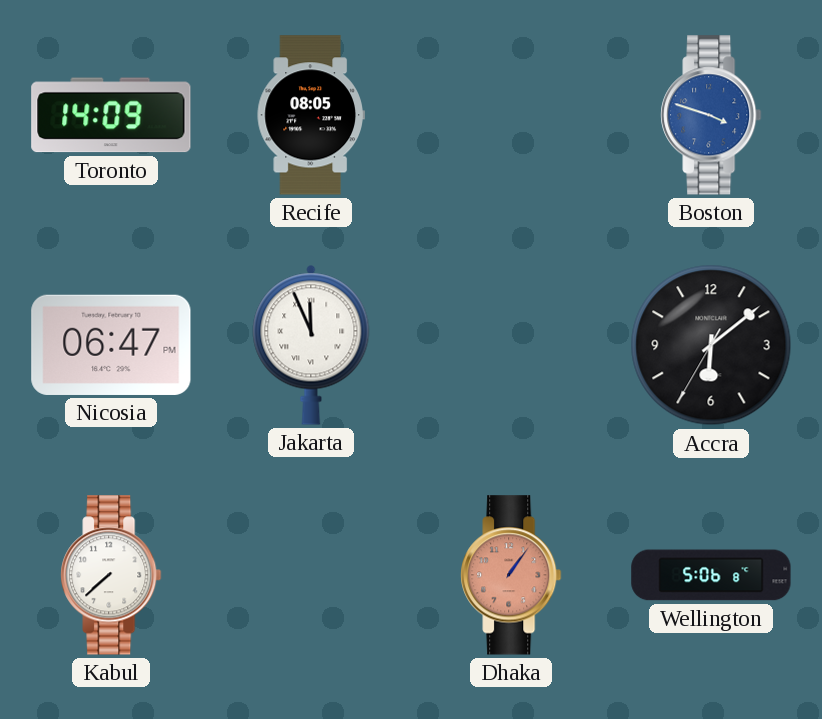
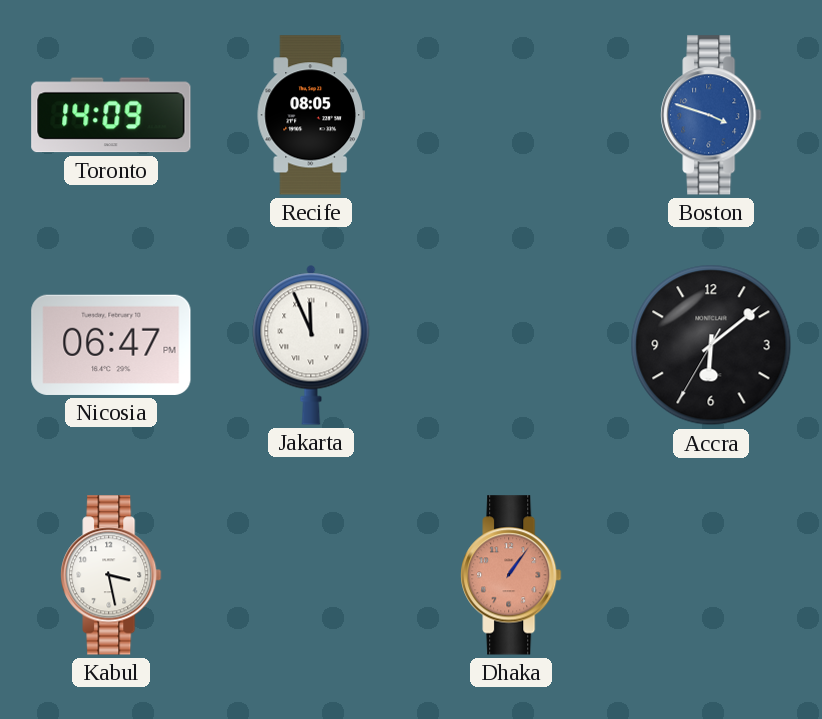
Kabul: 7:38 -> 3:28
Wellington: 5:06 -> none
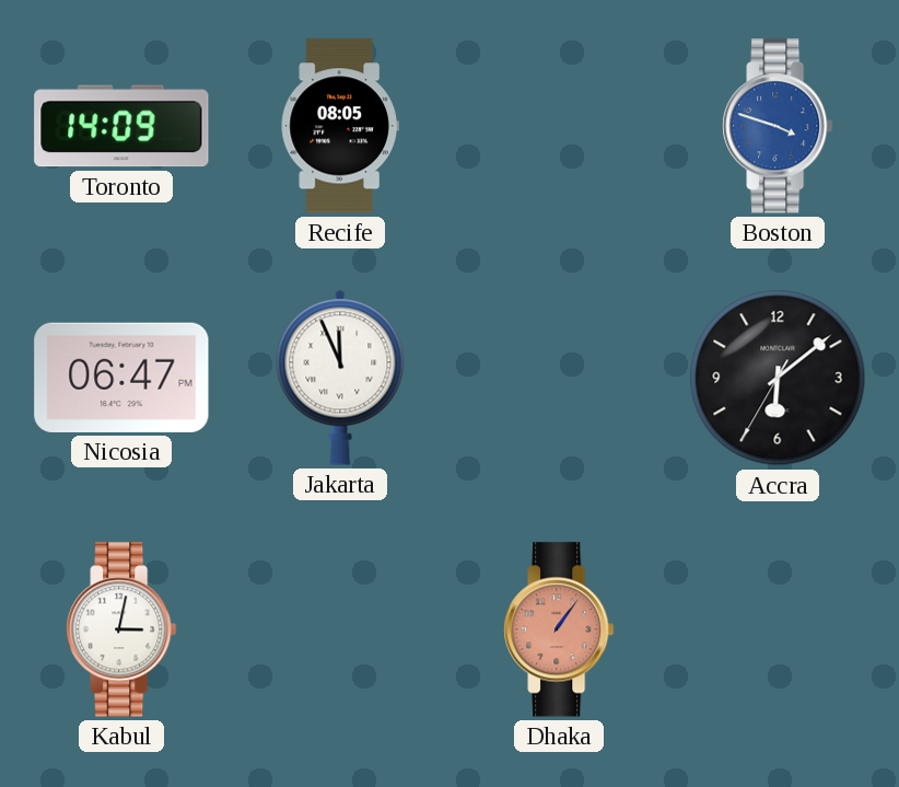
Kabul: 3:28 -> 3:02
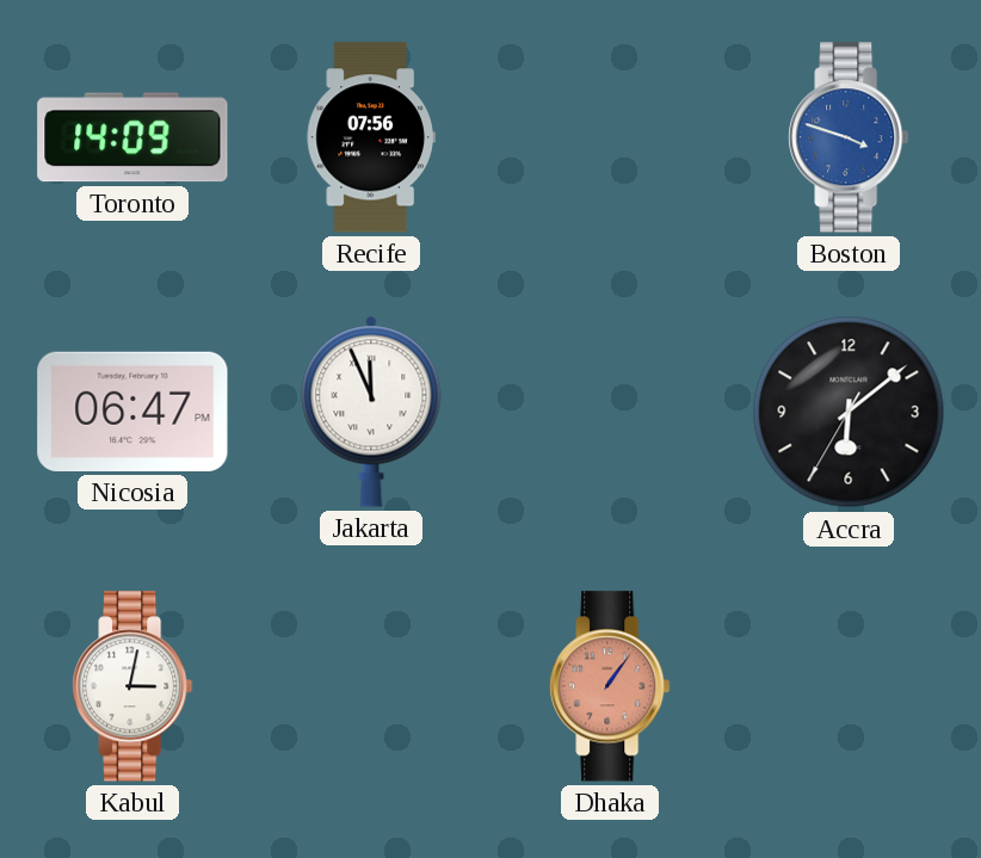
Recife: 08:05 -> 07:56
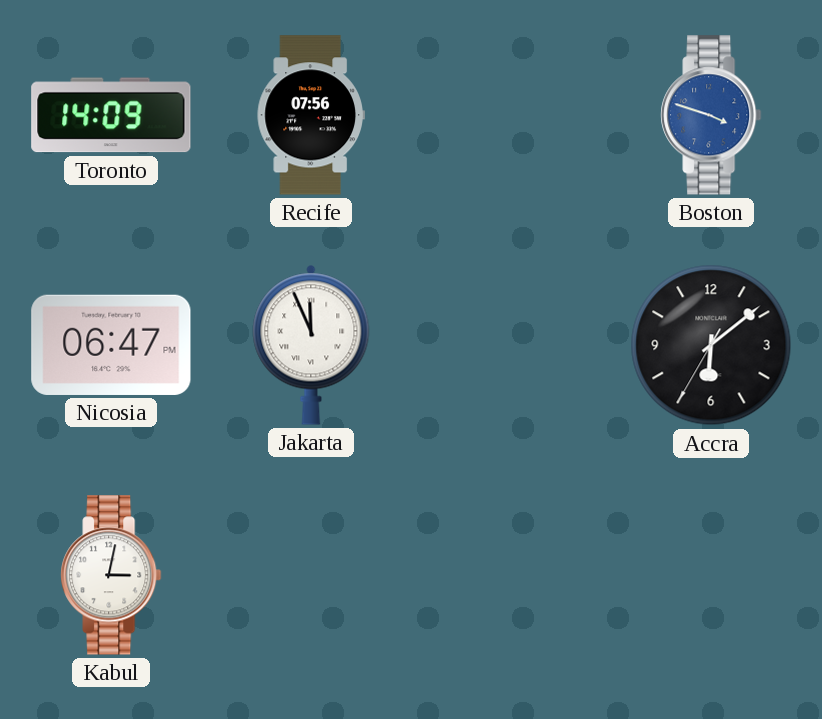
Dhaka: 1:06 -> none
